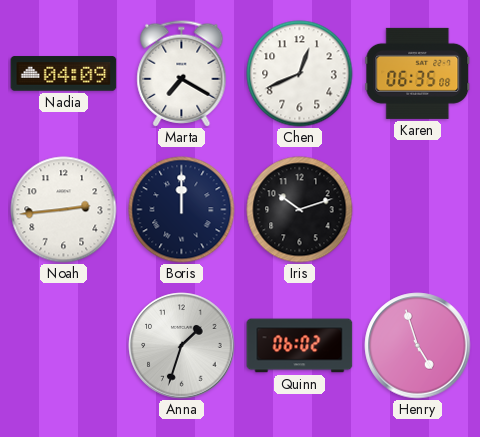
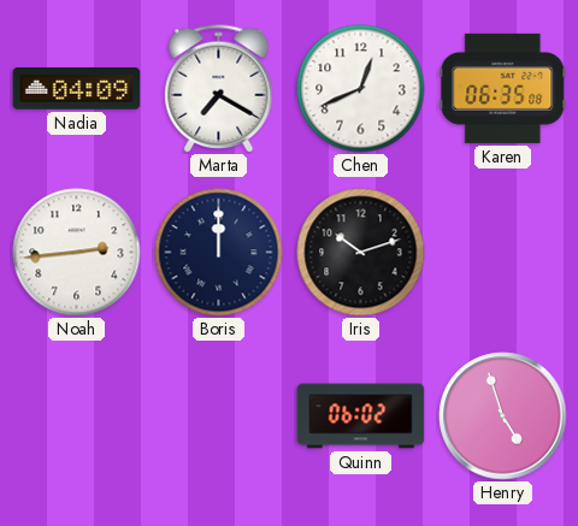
Anna: 1:33 -> none
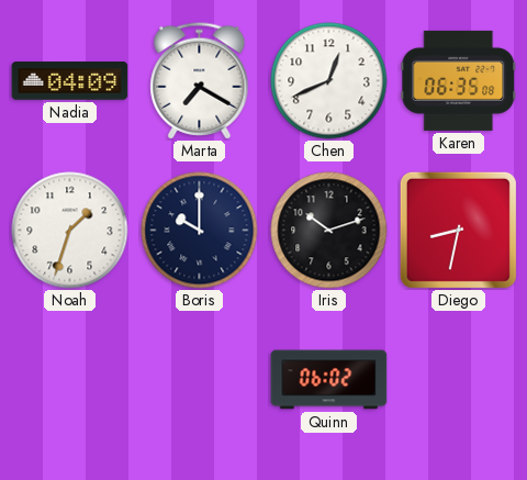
Noah: 2:44 -> 1:33
Boris: 12:00 -> 10:00
Diego: none -> 8:32
Henry: 4:57 -> none
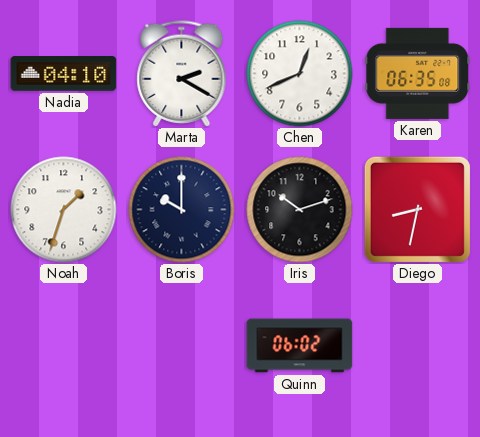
Nadia: 04:09 -> 04:10
Marta: 7:20 -> 2:20
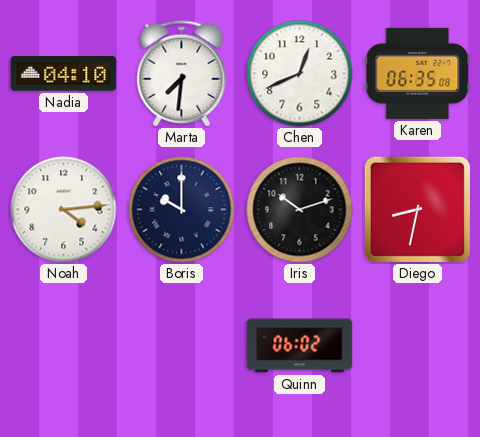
Marta: 2:20 -> 7:31
Noah: 1:33 -> 4:14
